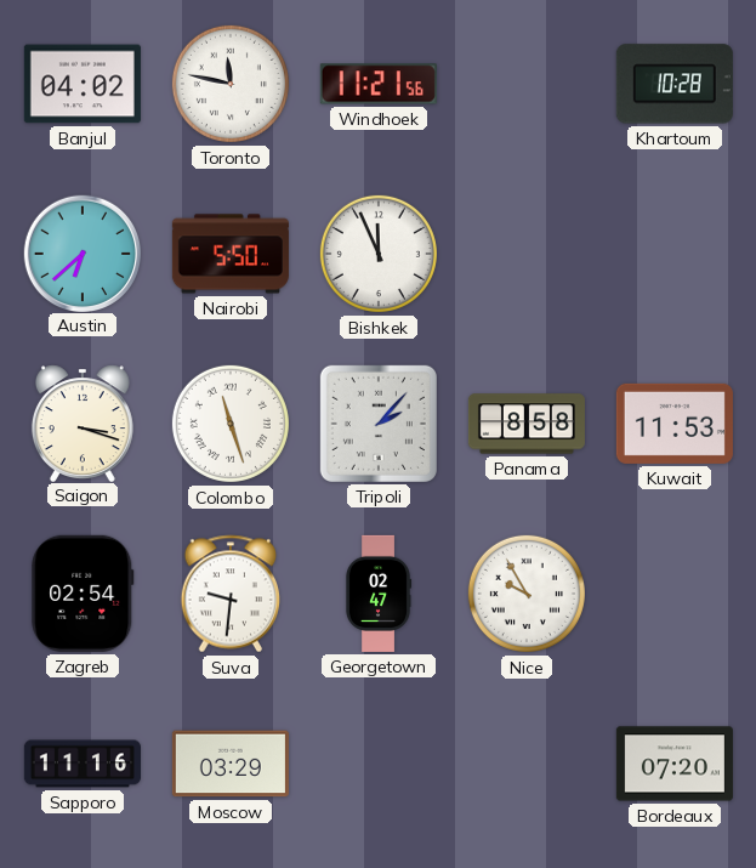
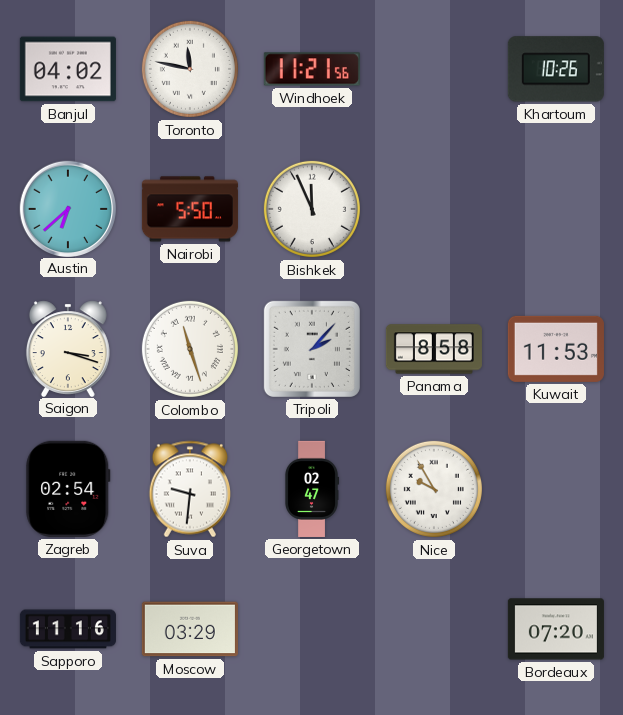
Khartoum: 10:28 -> 10:26
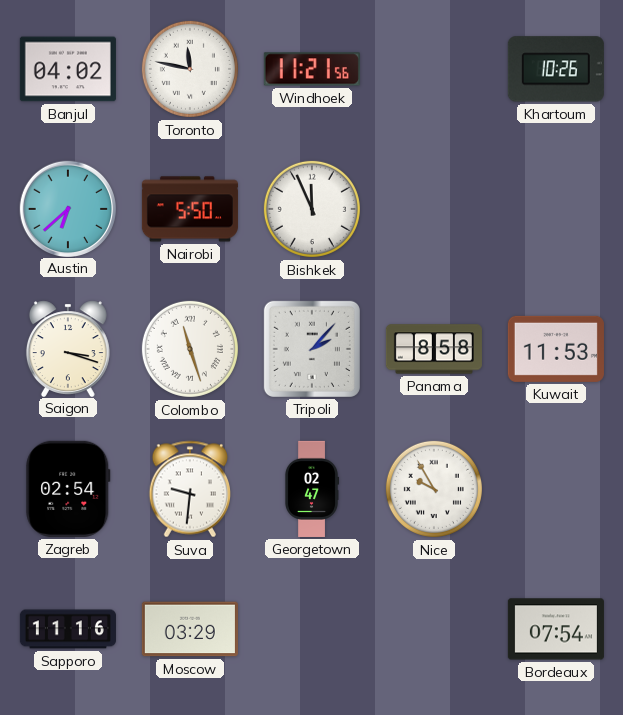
Bordeaux: 07:20 -> 07:54
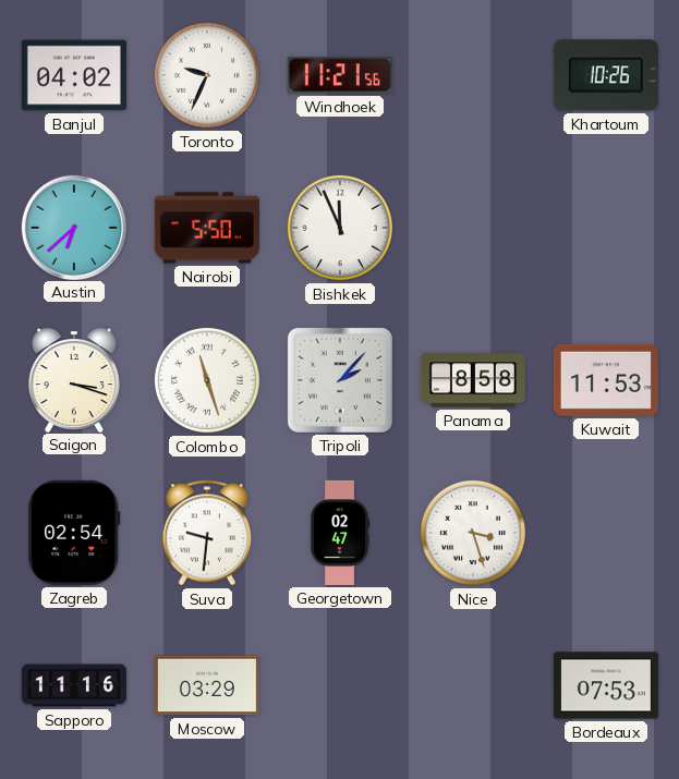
Toronto: 11:47 -> 9:34
Nice: 9:55 -> 3:27
Bordeaux: 07:54 -> 07:53
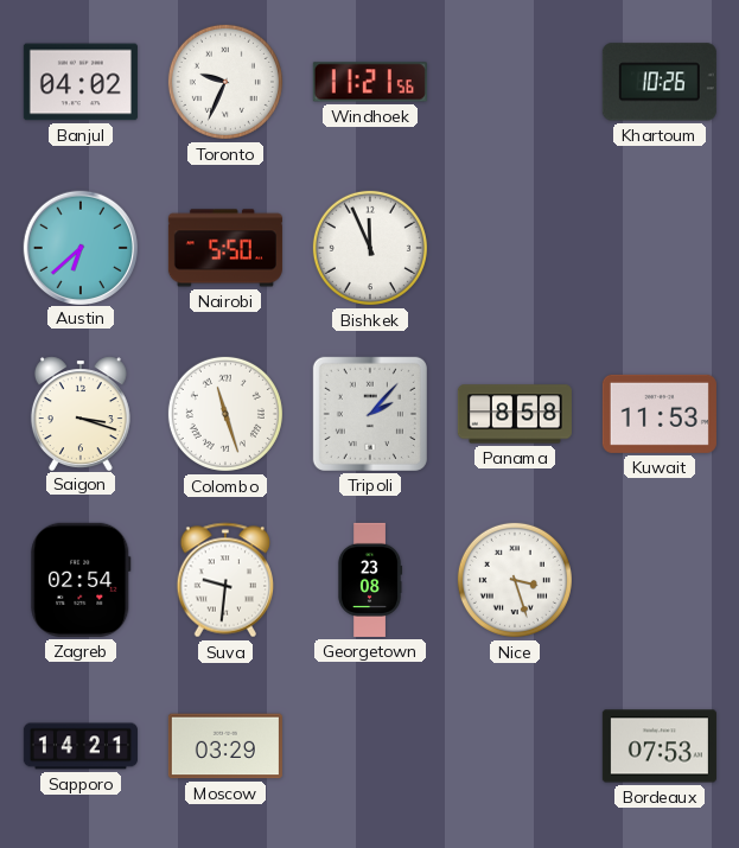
Georgetown: 02:47 -> 23:08
Sapporo: 11:16 -> 14:21
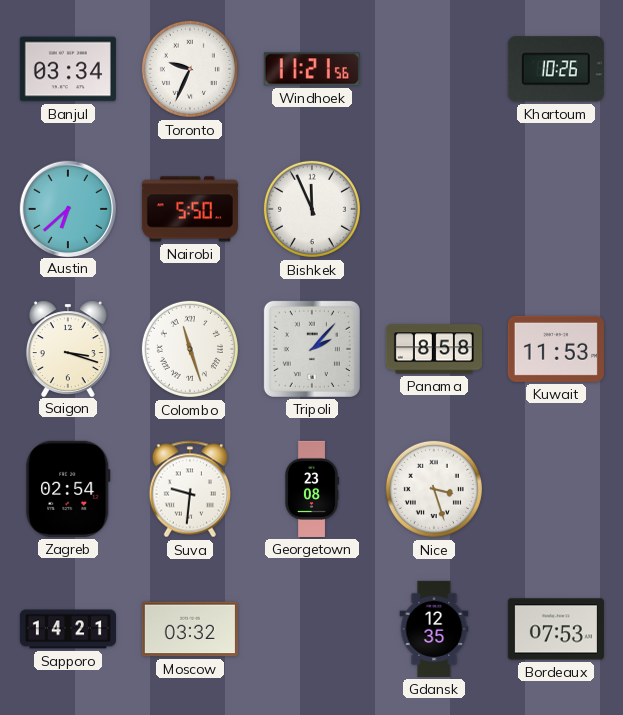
Banjul: 04:02 -> 03:34
Moscow: 03:29 -> 03:32
Gdansk: none -> 12:35
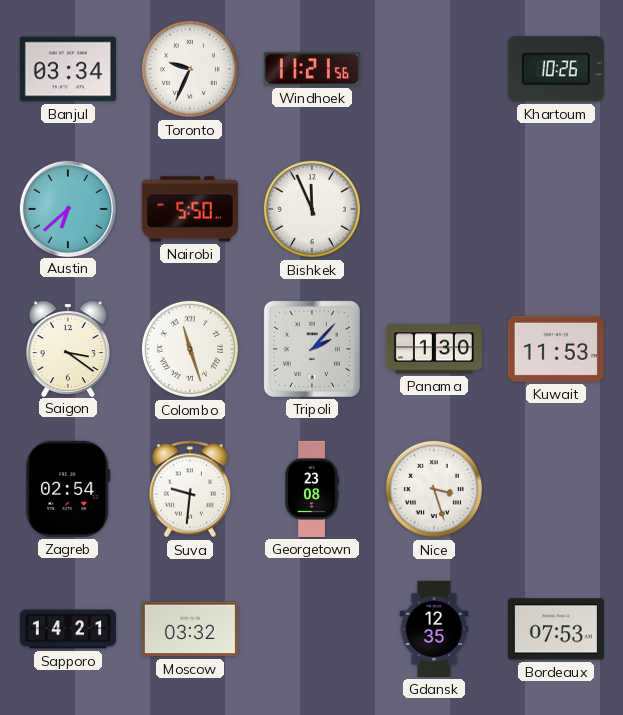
Saigon: 3:18 -> 3:21
Panama: 8:58 -> 1:30
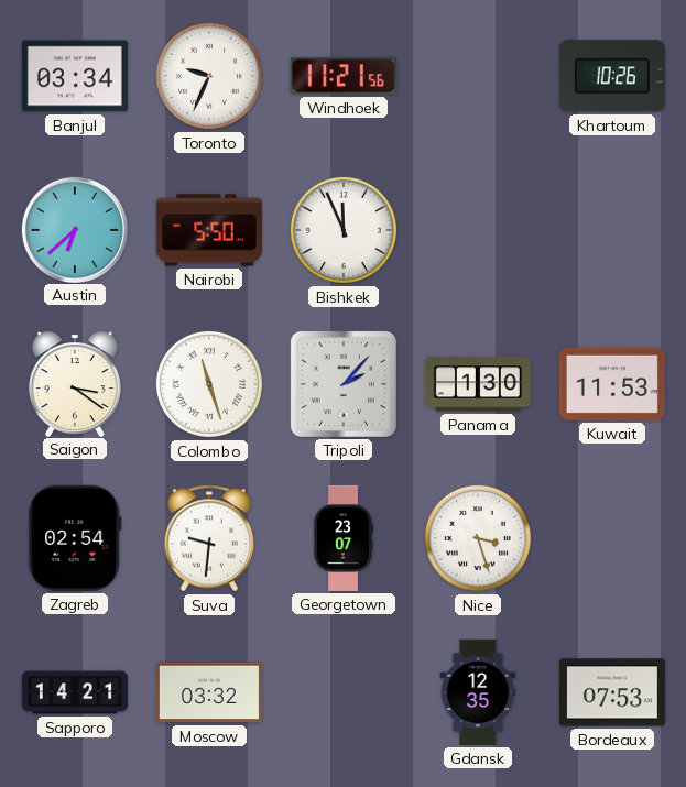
Georgetown: 23:08 -> 23:07
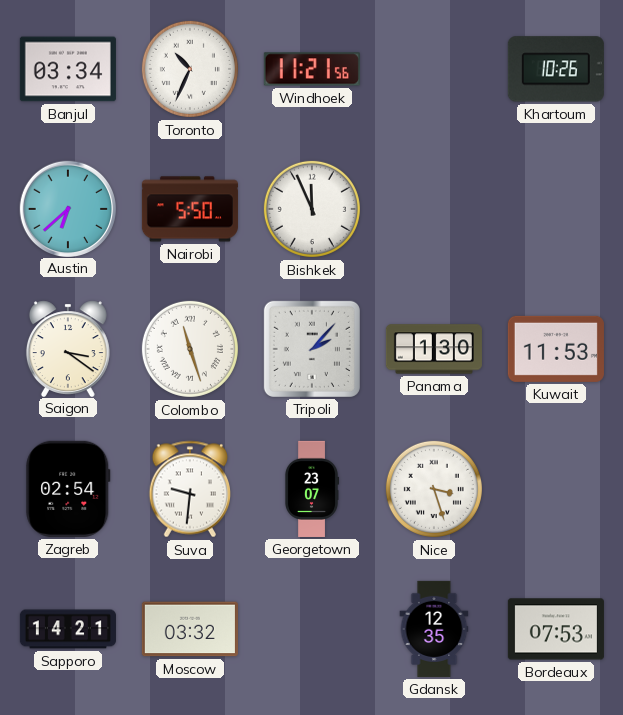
Toronto: 9:34 -> 10:34
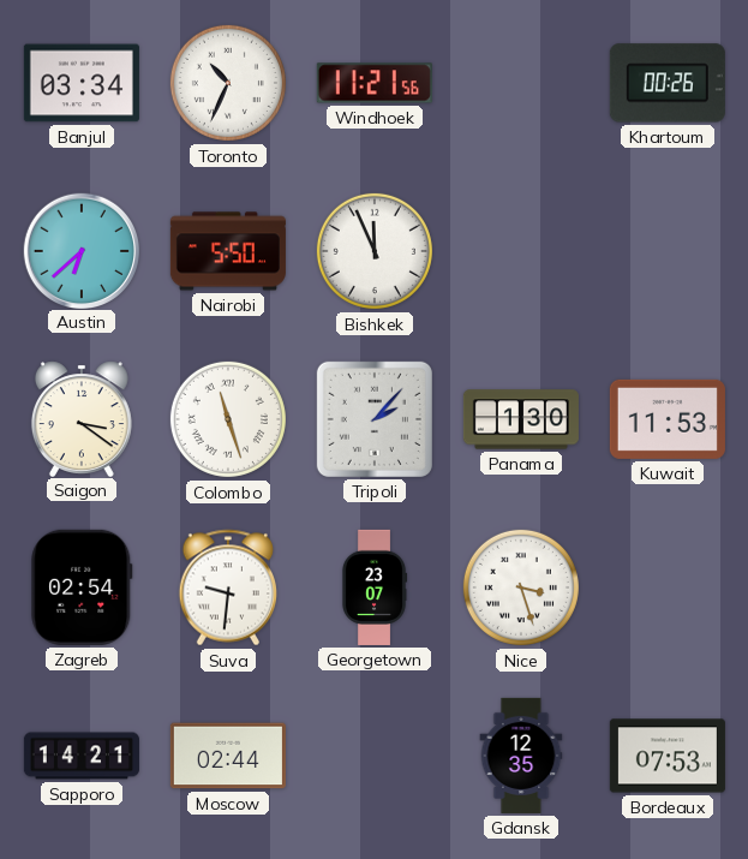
Khartoum: 10:26 -> 00:26
Moscow: 03:32 -> 02:44
